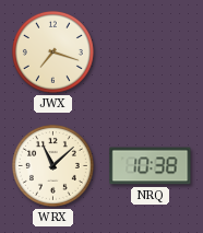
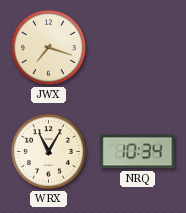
WRX: 11:08 -> 11:05
NRQ: 10:38 -> 10:34
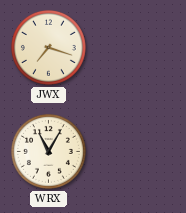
NRQ: 10:34 -> none
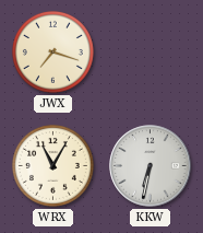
KKW: none -> 6:32
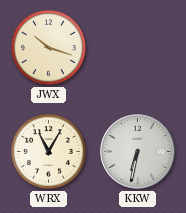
JWX: 7:18 -> 10:18
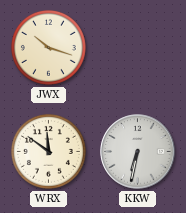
WRX: 11:05 -> 11:51
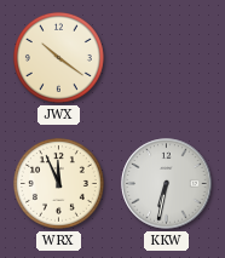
JWX: 10:18 -> 10:21
WRX: 11:51 -> 11:56
